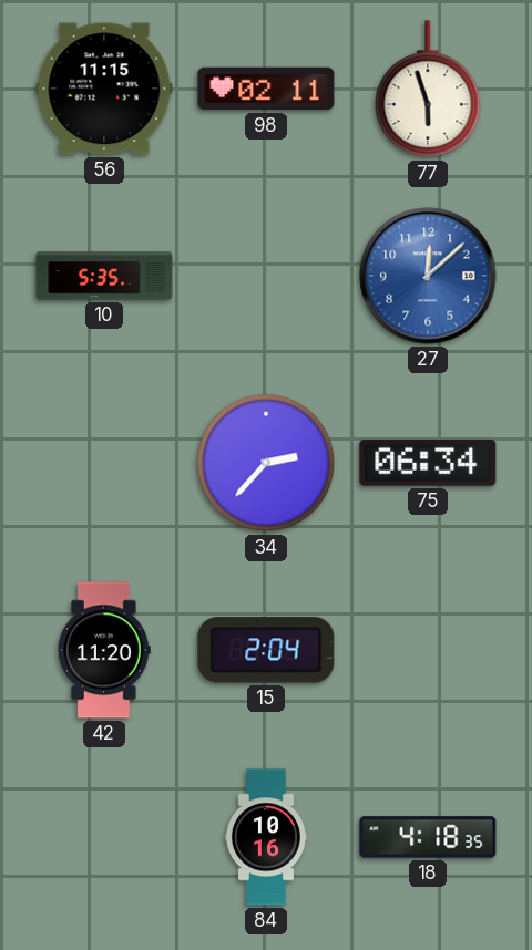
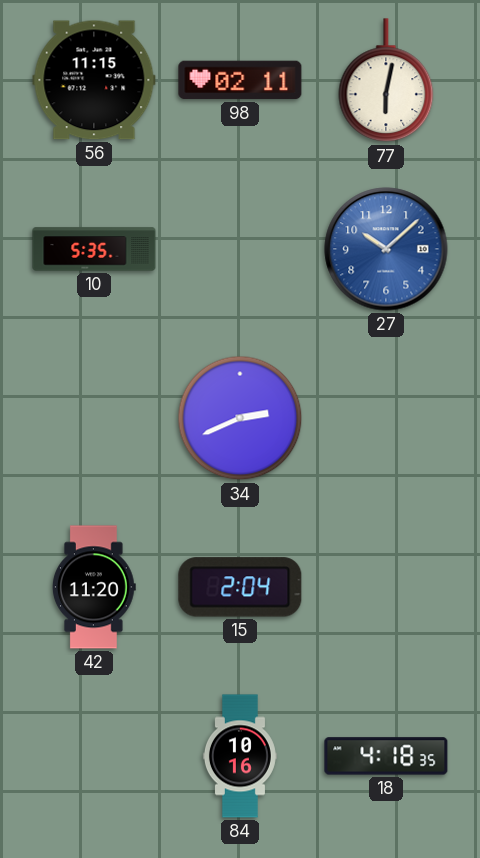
77: 5:57 -> 6:02
27: 12:08 -> 10:08
34: 2:37 -> 2:41
75: 06:34 -> none
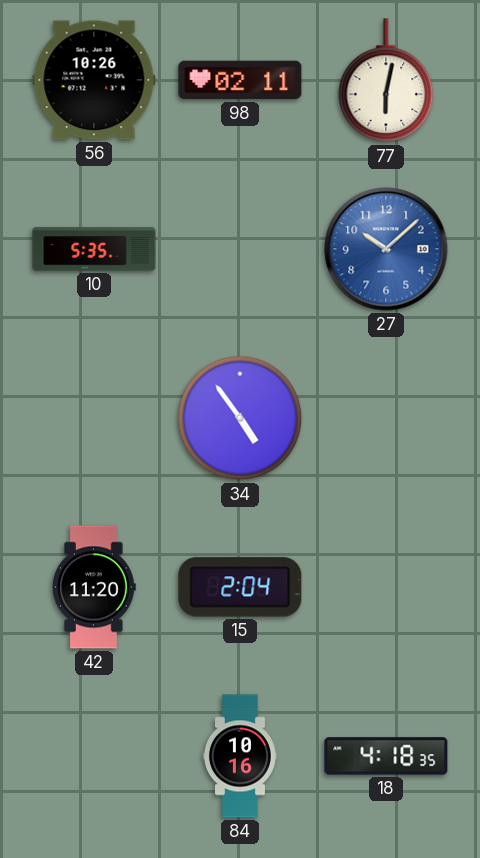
56: 11:15 -> 10:26
34: 2:41 -> 4:54
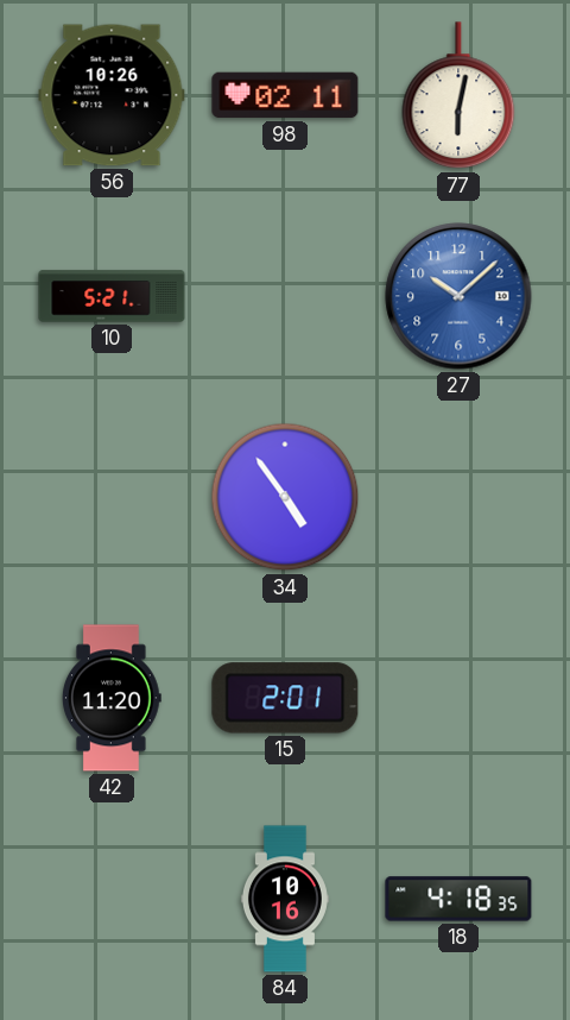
10: 5:35 -> 5:21
15: 2:04 -> 2:01
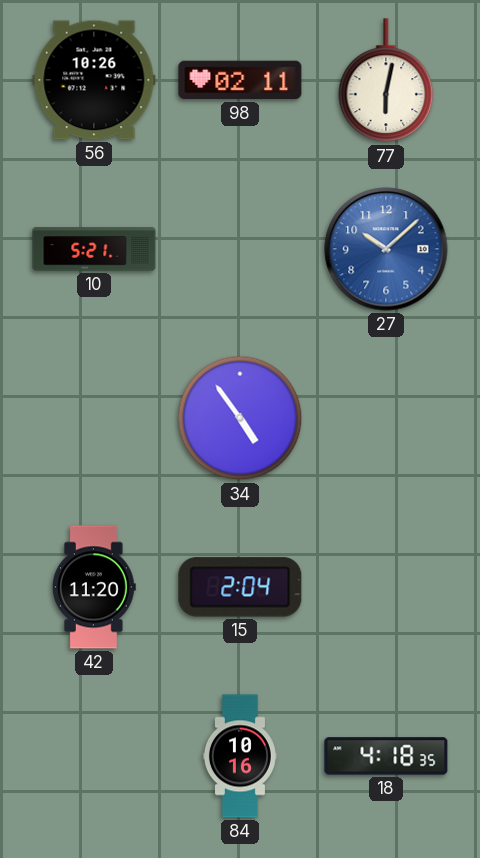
15: 2:01 -> 2:04
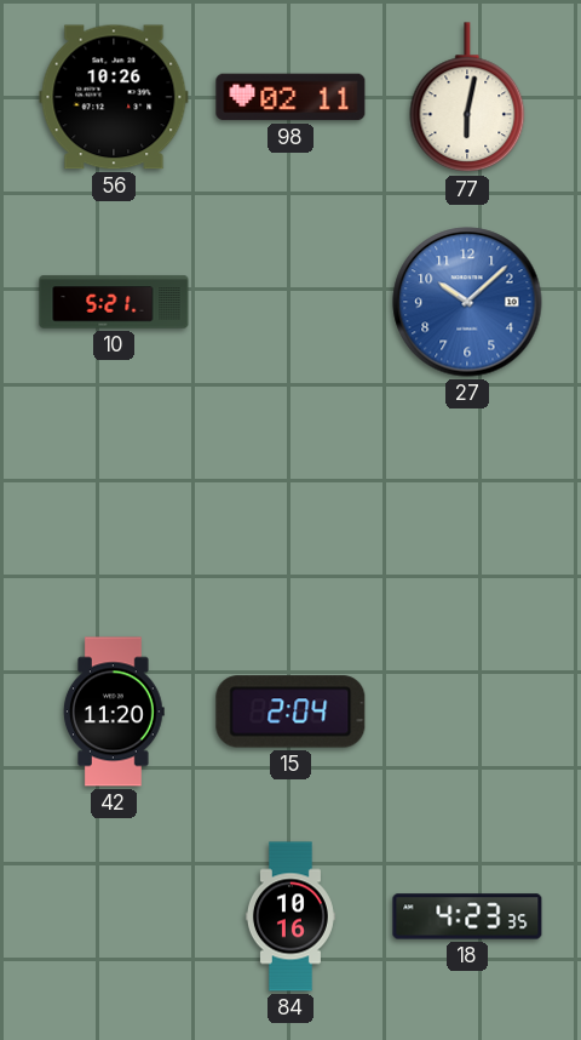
34: 4:54 -> none
18: 4:18 -> 4:23
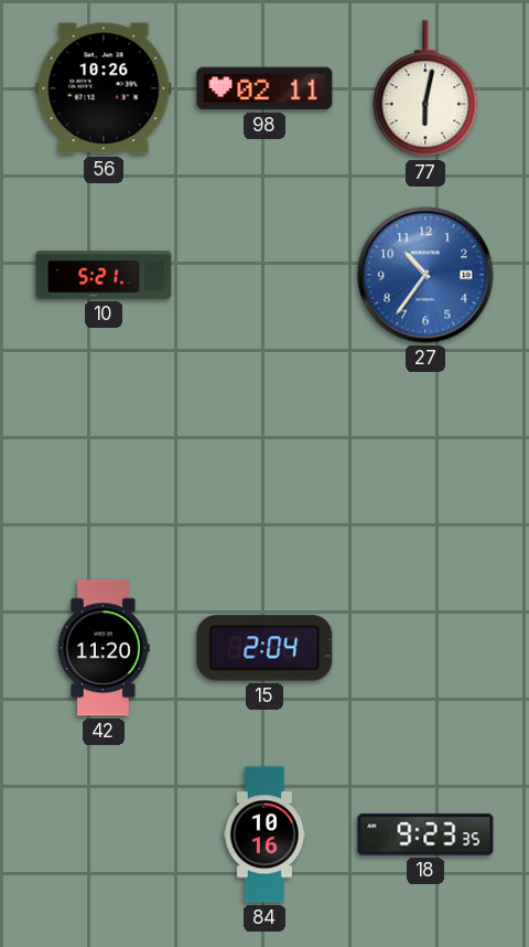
27: 10:08 -> 10:36
18: 4:23 -> 9:23
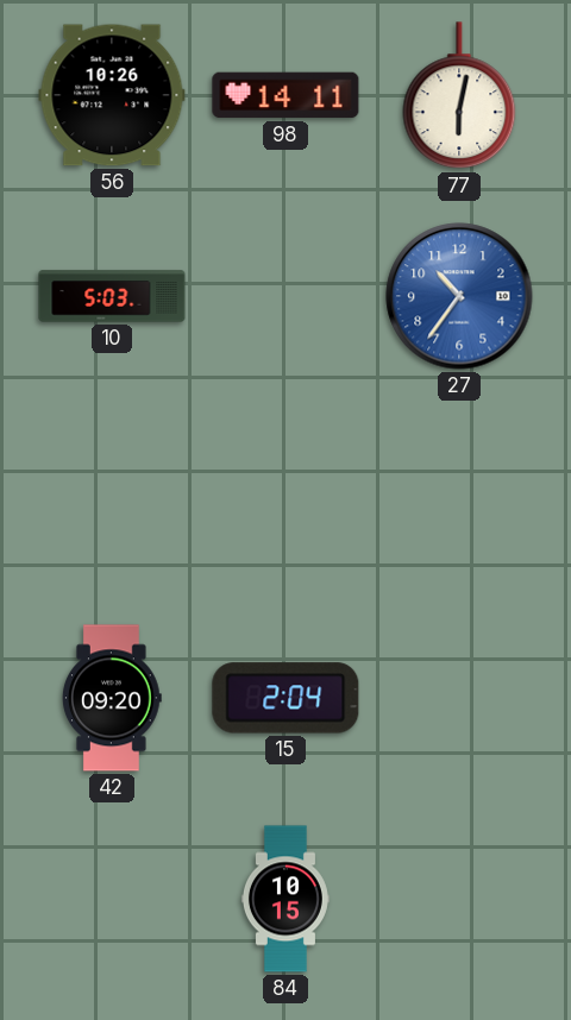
98: 02:11 -> 14:11
10: 5:21 -> 5:03
42: 11:20 -> 09:20
84: 10:16 -> 10:15
18: 9:23 -> none
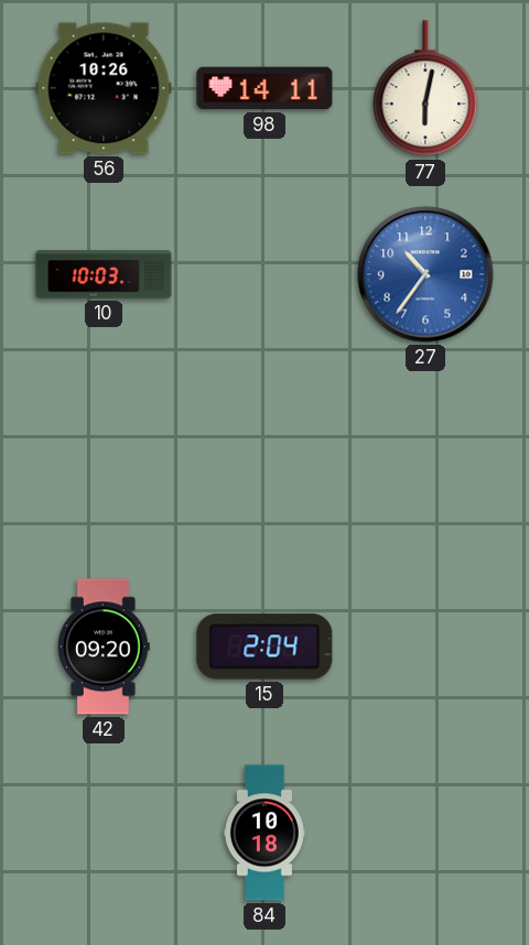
10: 5:03 -> 10:03
84: 10:15 -> 10:18
